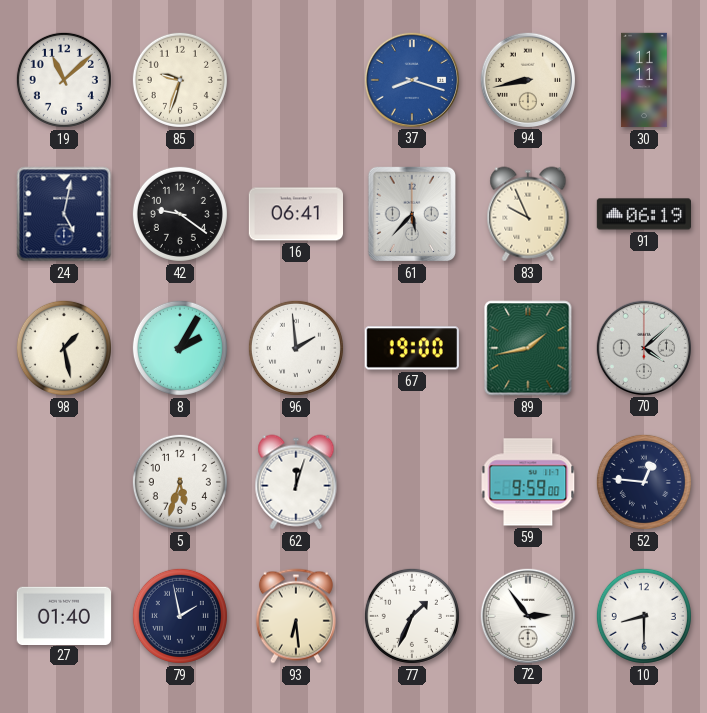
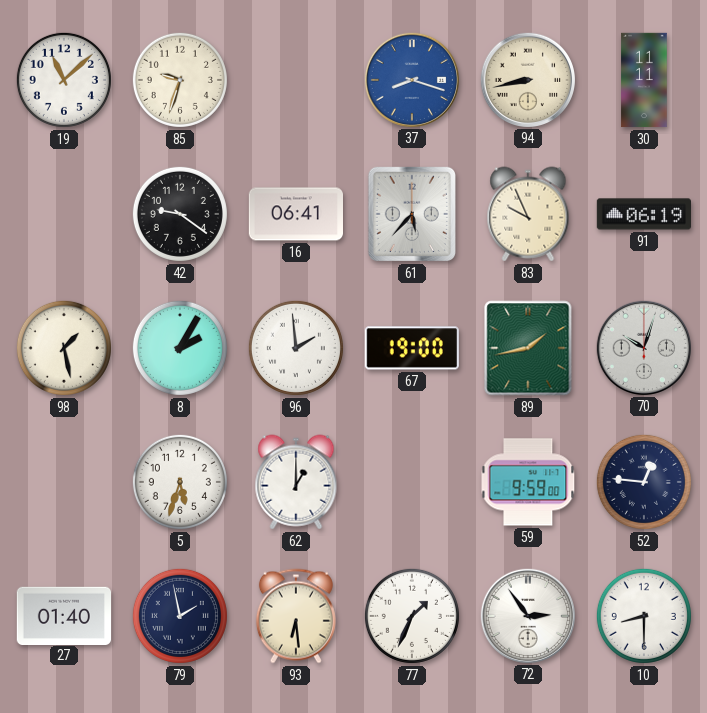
24: 5:02 -> none
70: 4:08 -> 10:03
62: 12:03 -> 1:00
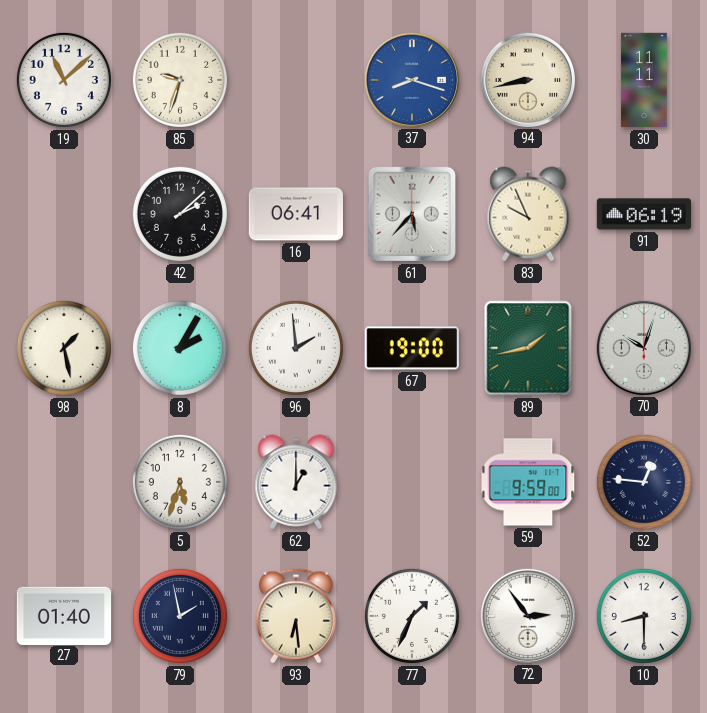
42: 9:21 -> 2:08
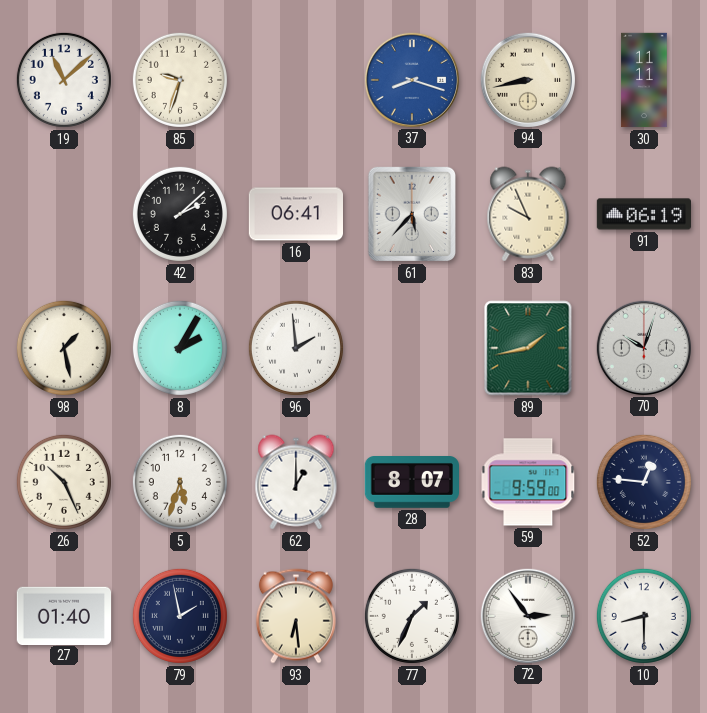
67: 19:00 -> none
26: none -> 10:26
28: none -> 8:07
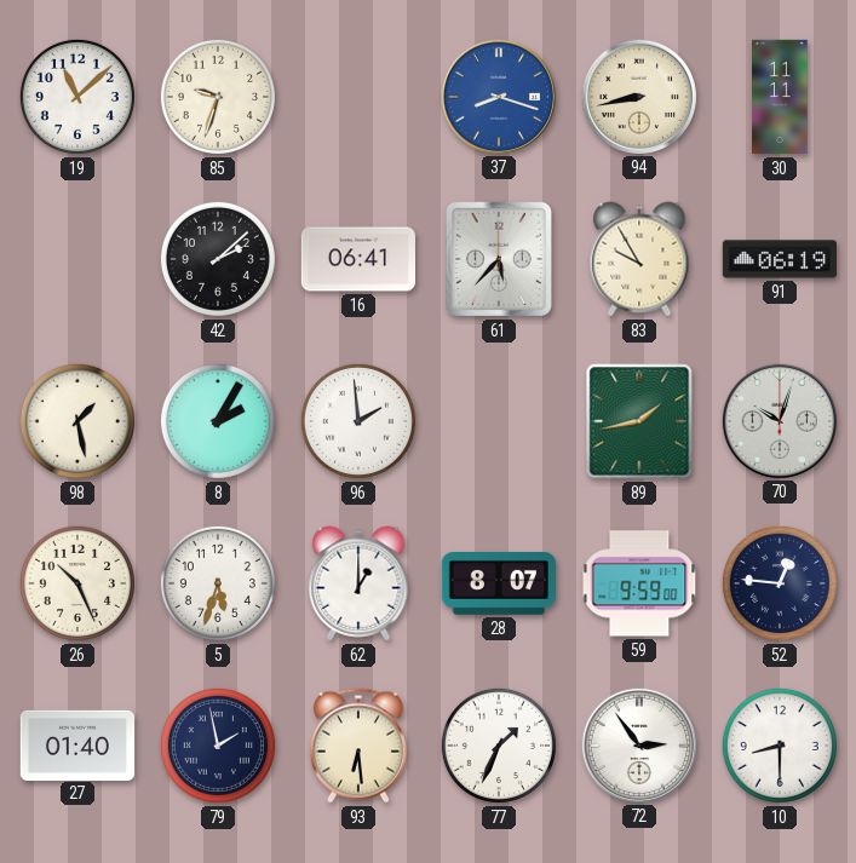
83: 9:56 -> 9:55
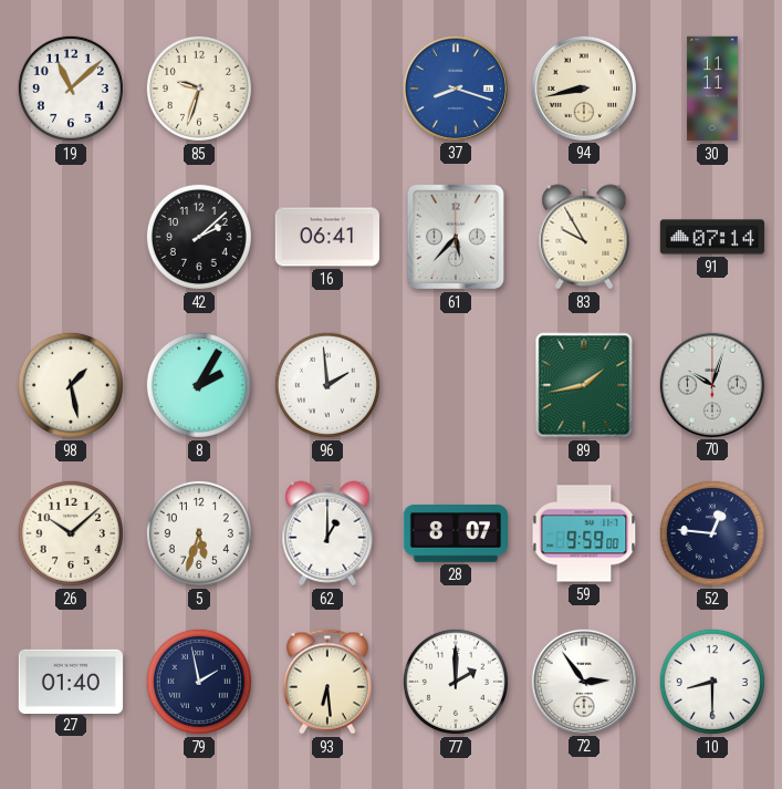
91: 06:19 -> 07:14
26: 10:26 -> 10:08
77: 1:34 -> 2:00
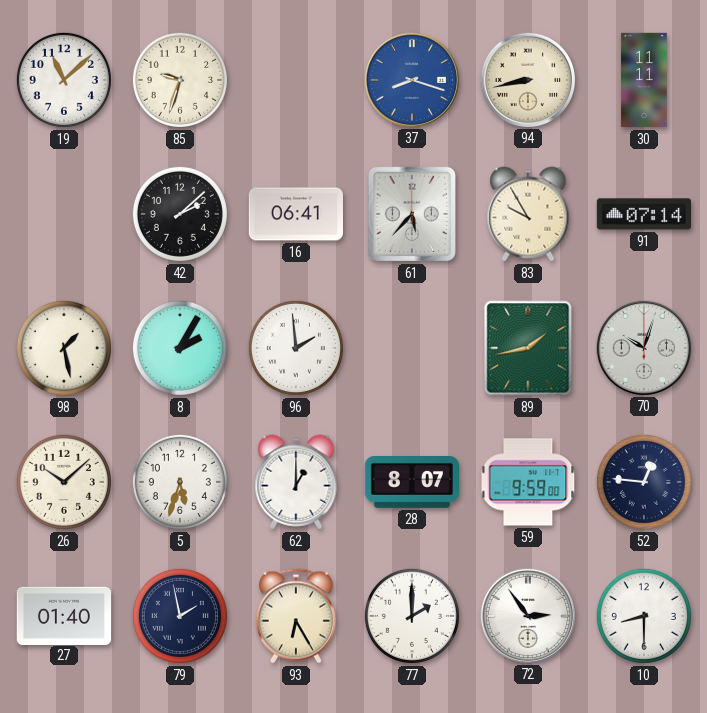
93: 6:29 -> 6:25
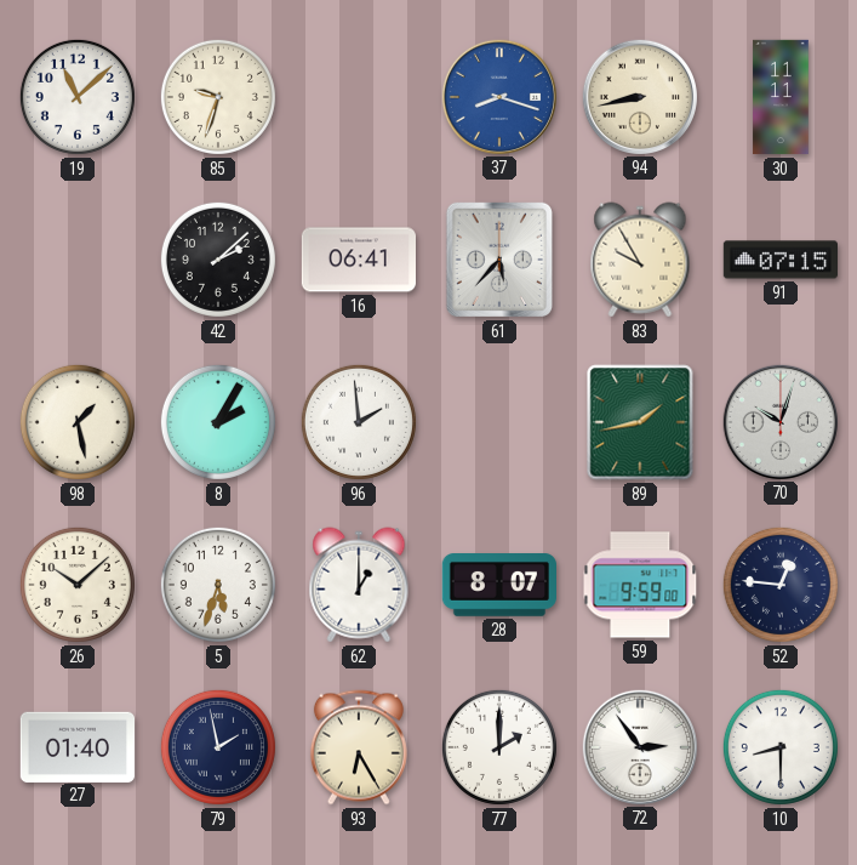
91: 07:14 -> 07:15
